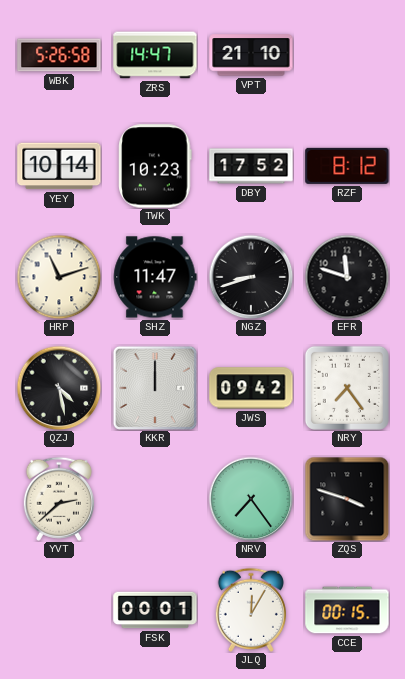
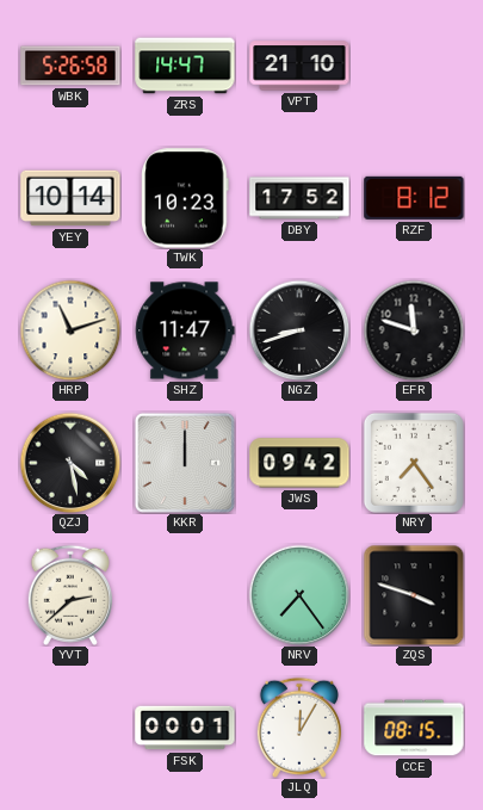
CCE: 00:15 -> 08:15
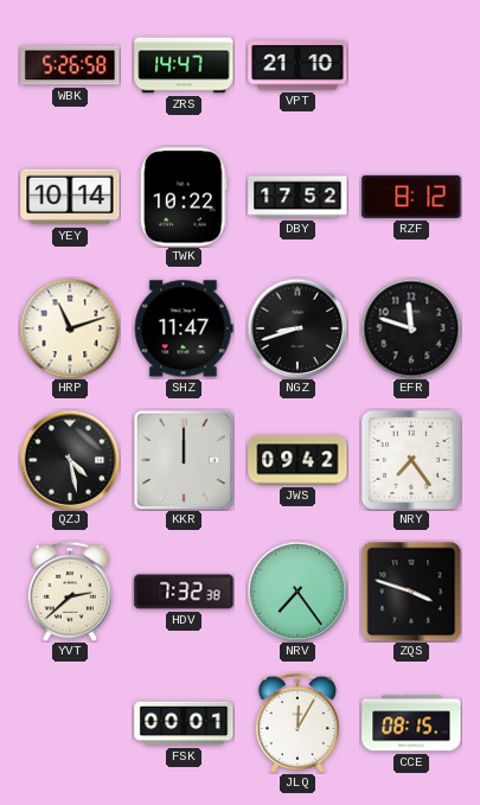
TWK: 10:23 -> 10:22
HDV: none -> 7:32
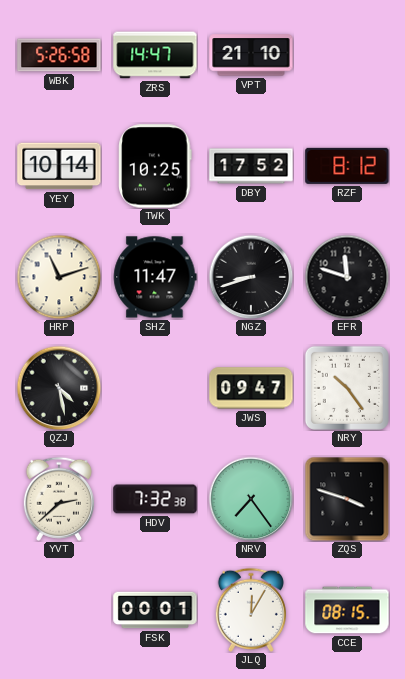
TWK: 10:22 -> 10:25
KKR: 12:00 -> none
JWS: 09:42 -> 09:47
NRY: 7:24 -> 10:24
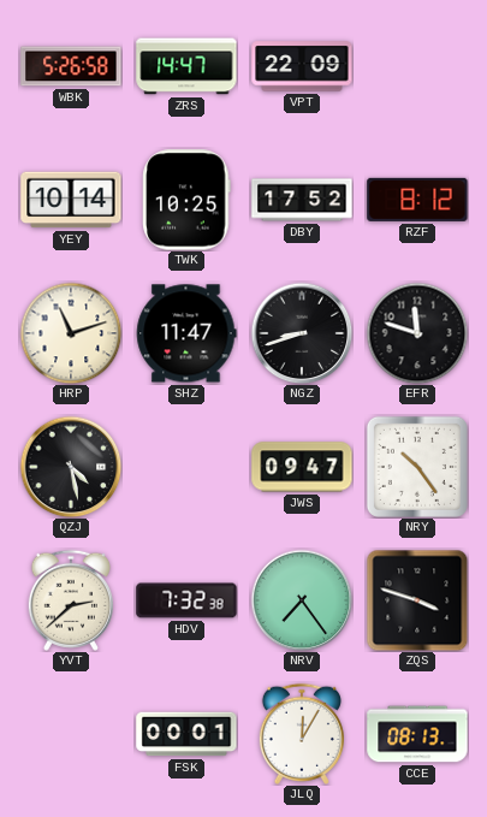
VPT: 21:10 -> 22:09
CCE: 08:15 -> 08:13
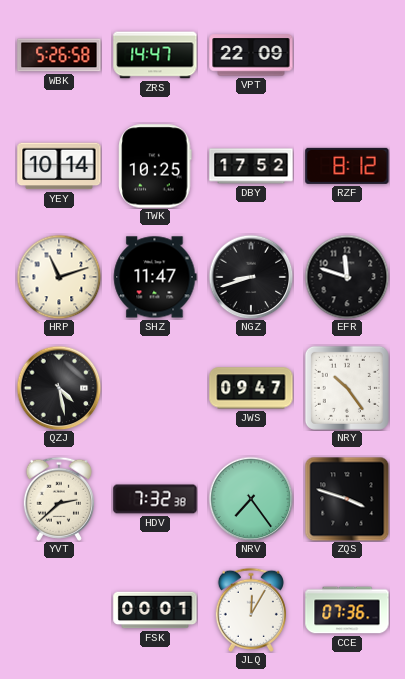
CCE: 08:13 -> 07:36
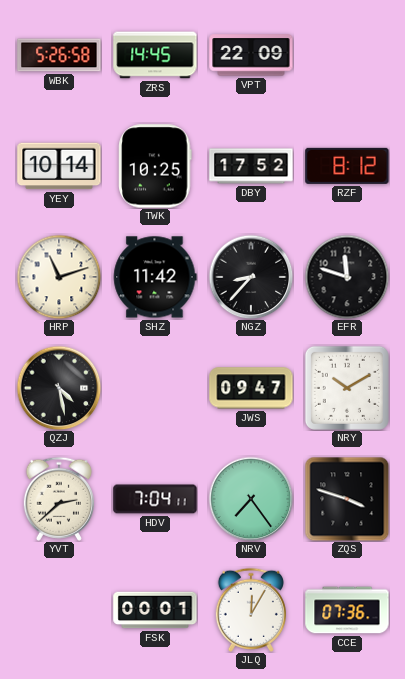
ZRS: 14:47 -> 14:45
SHZ: 11:47 -> 11:42
NGZ: 8:42 -> 8:37
NRY: 10:24 -> 10:10
HDV: 7:32 -> 7:04
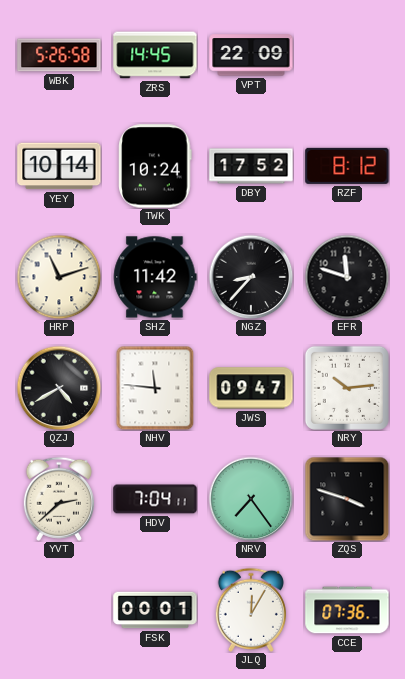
TWK: 10:25 -> 10:24
QZJ: 4:28 -> 4:40
NHV: none -> 11:46
NRY: 10:10 -> 10:14
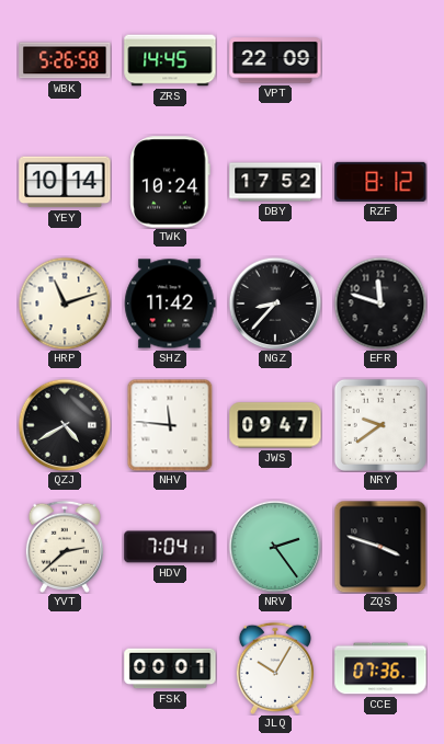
NRY: 10:14 -> 9:39
NRV: 7:24 -> 2:24
JLQ: 12:05 -> 10:05
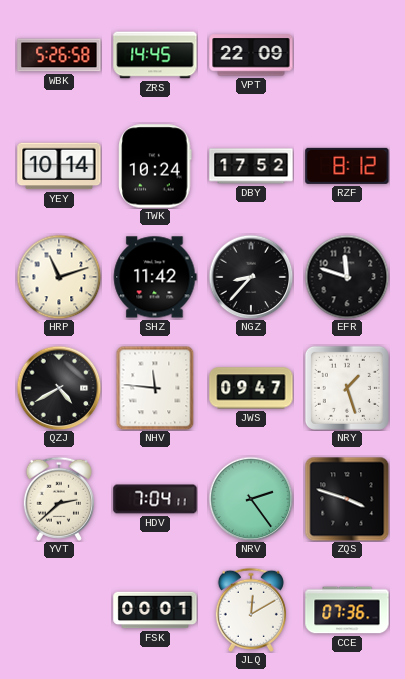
NRY: 9:39 -> 1:27
JLQ: 10:05 -> 12:10
